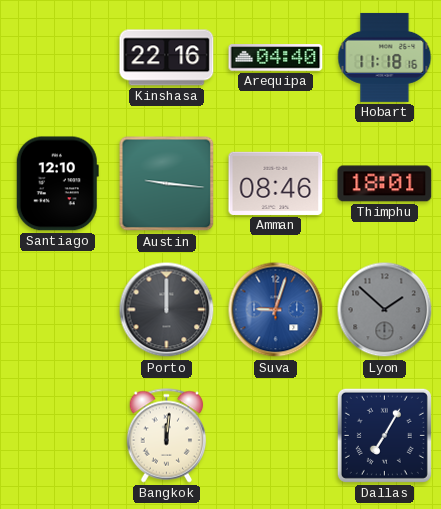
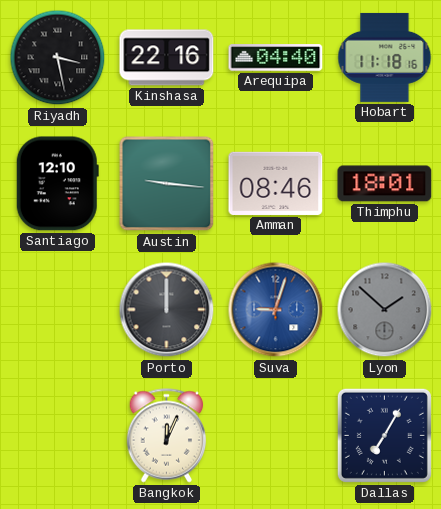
Riyadh: none -> 3:28
Bangkok: 12:01 -> 12:04
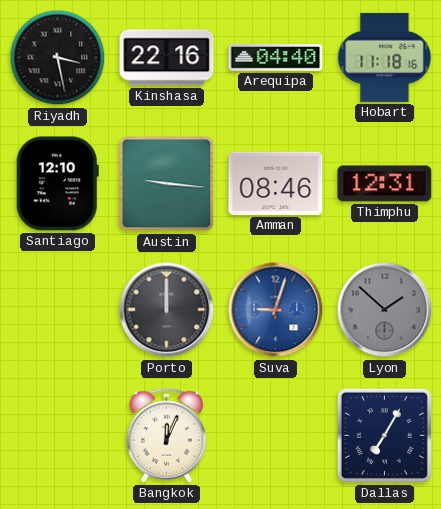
Thimphu: 18:01 -> 12:31
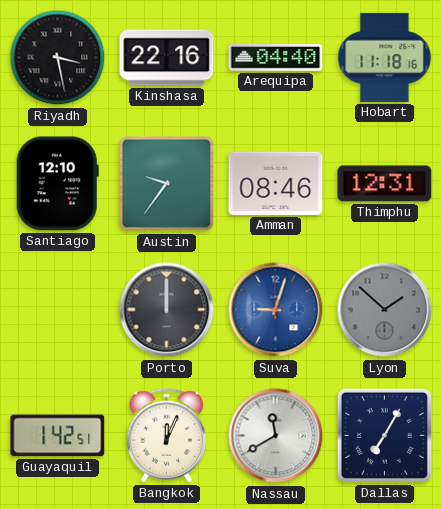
Austin: 9:16 -> 9:36
Guayaquil: none -> 1:42
Nassau: none -> 11:40
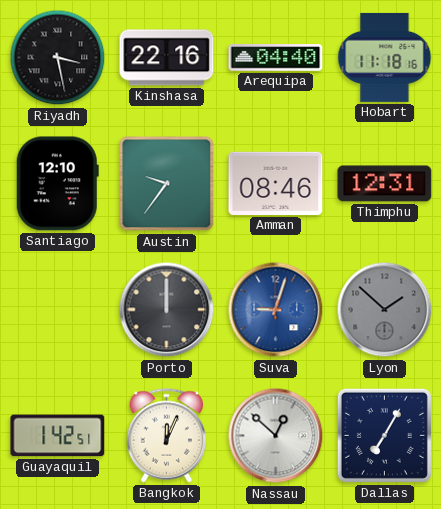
Nassau: 11:40 -> 12:52
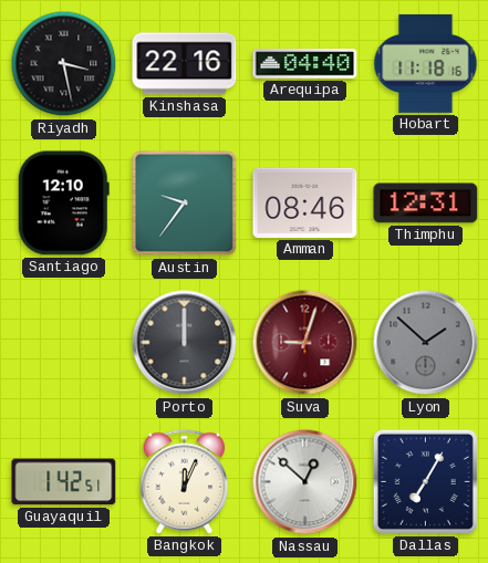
Suva dial: blue -> burgundy
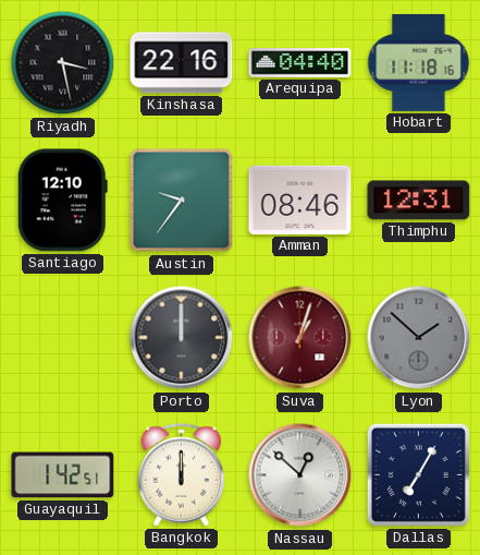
Suva: 9:03 -> 1:03
Bangkok: 12:04 -> 12:00
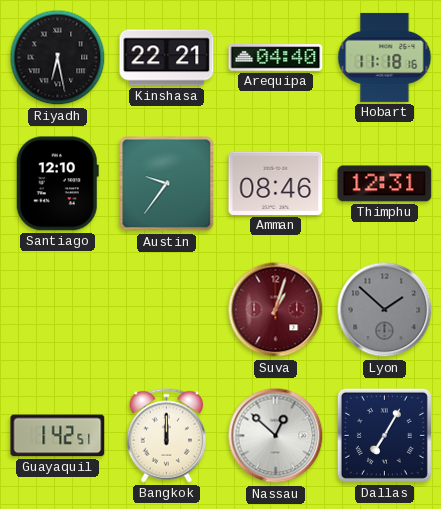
Riyadh: 3:28 -> 6:28
Kinshasa: 22:16 -> 22:21
Porto: 12:00 -> none
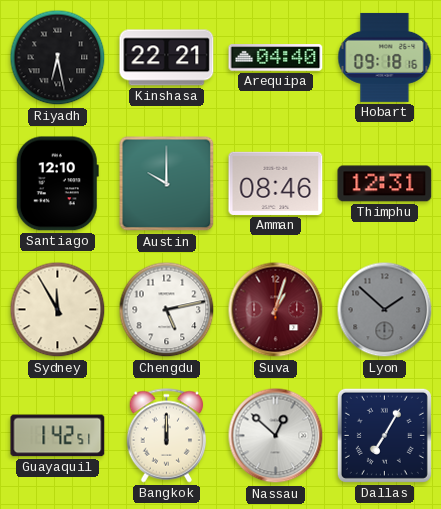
Hobart: 11:18 -> 09:18
Austin: 9:36 -> 10:00
Sydney: none -> 11:55
Chengdu: none -> 5:13
